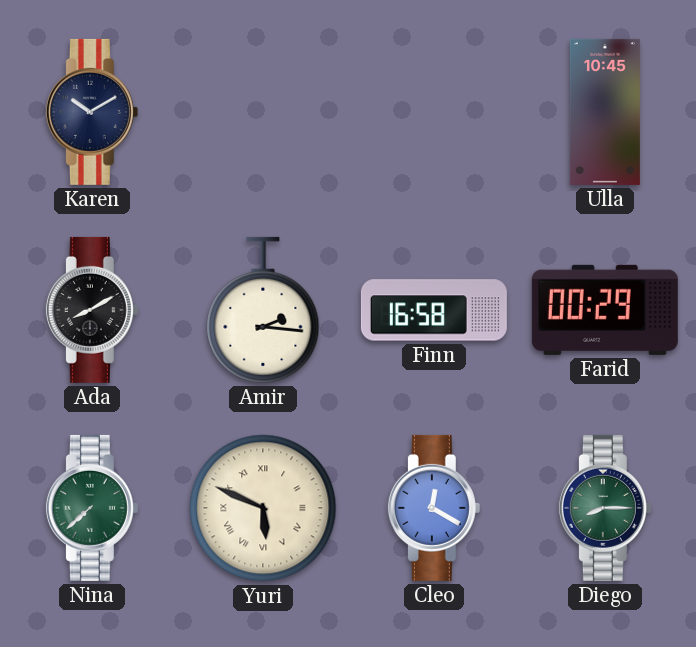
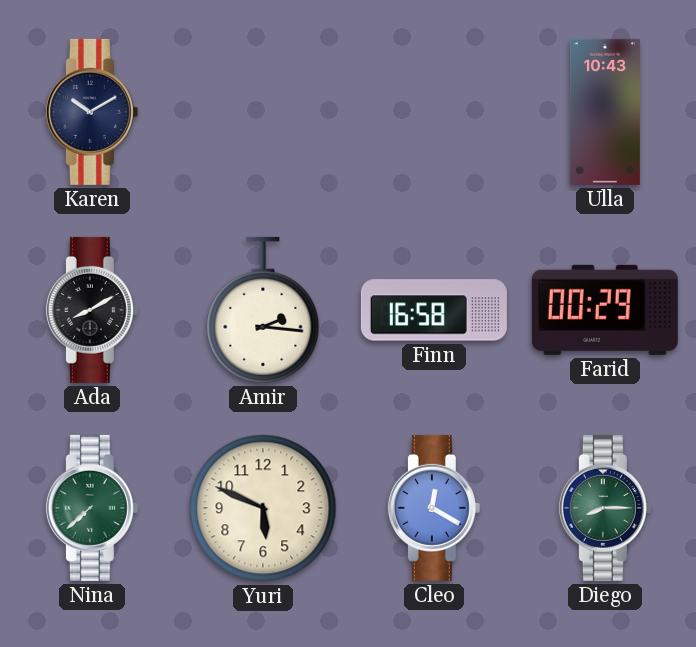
Ulla: 10:45 -> 10:43
Yuri numerals: Roman -> Arabic
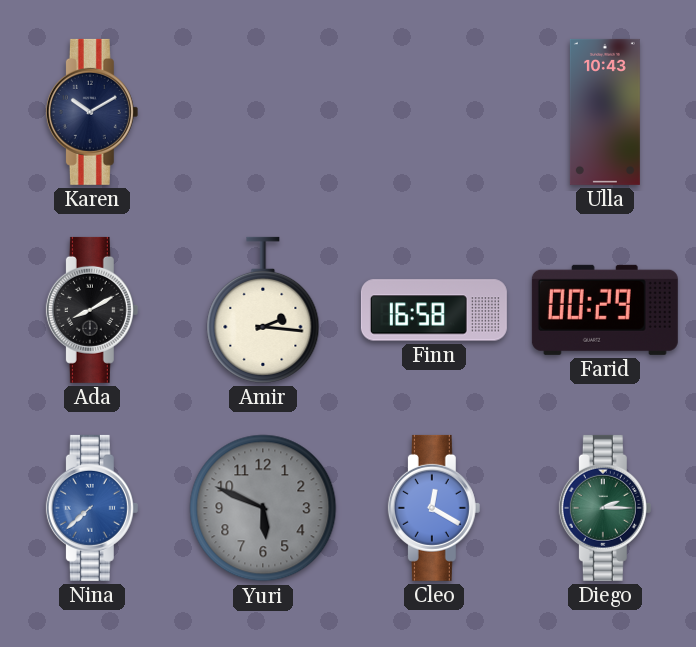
Nina dial: green -> blue
Yuri dial: cream -> grey
Diego: 8:15 -> 2:15
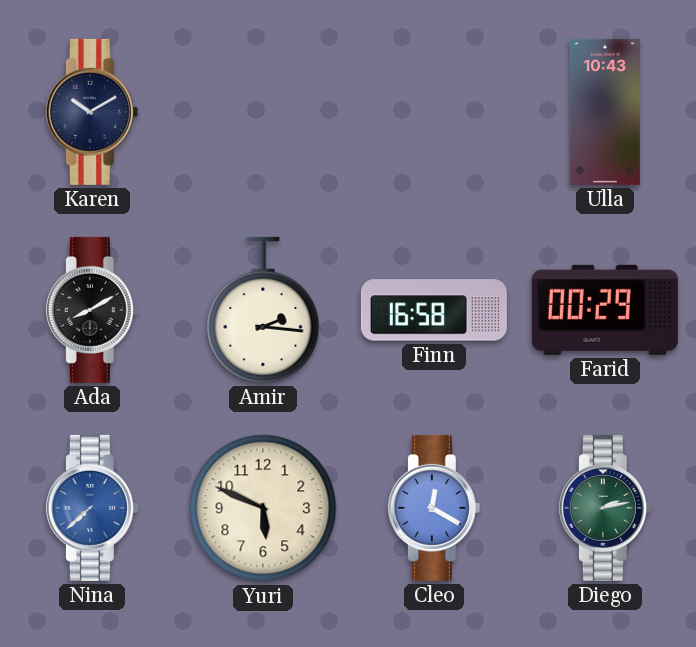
Yuri dial: grey -> cream
Diego: 2:15 -> 2:13
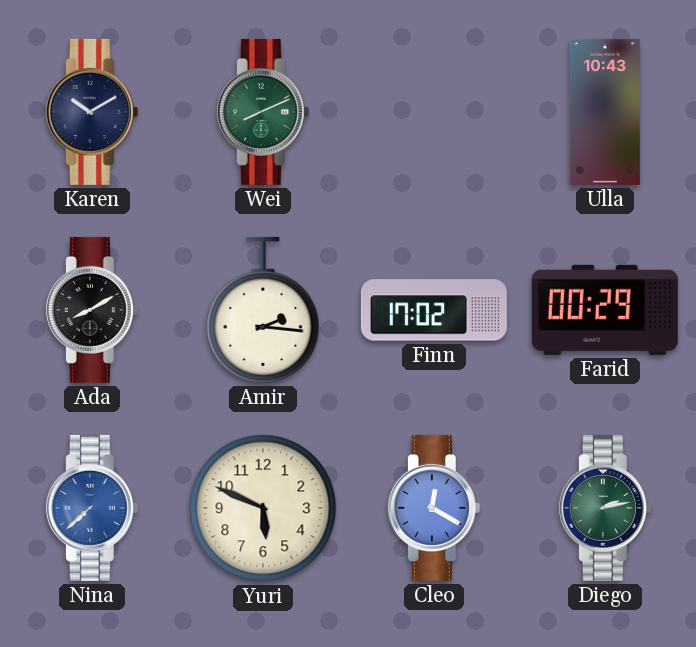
Wei: none -> 8:11
Finn: 16:58 -> 17:02
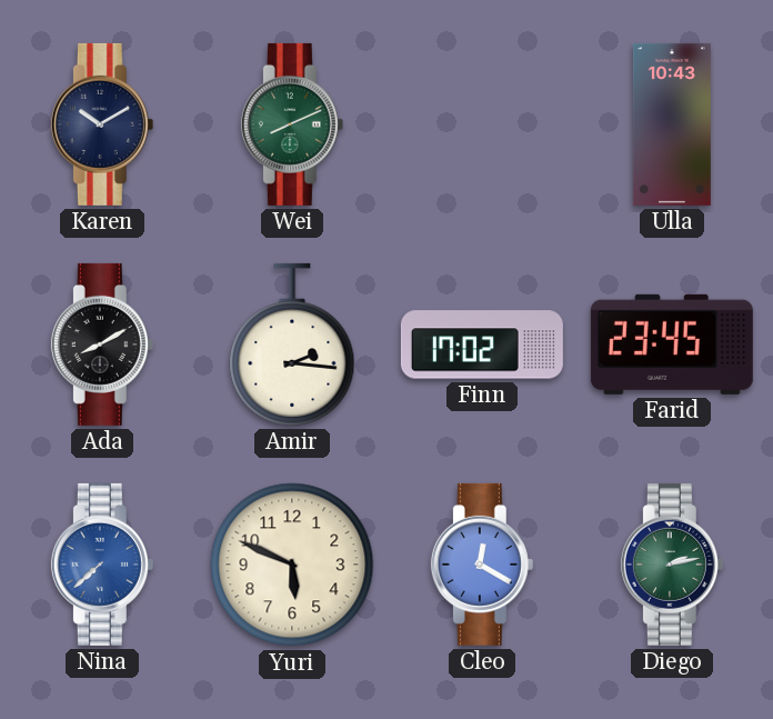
Farid: 00:29 -> 23:45
